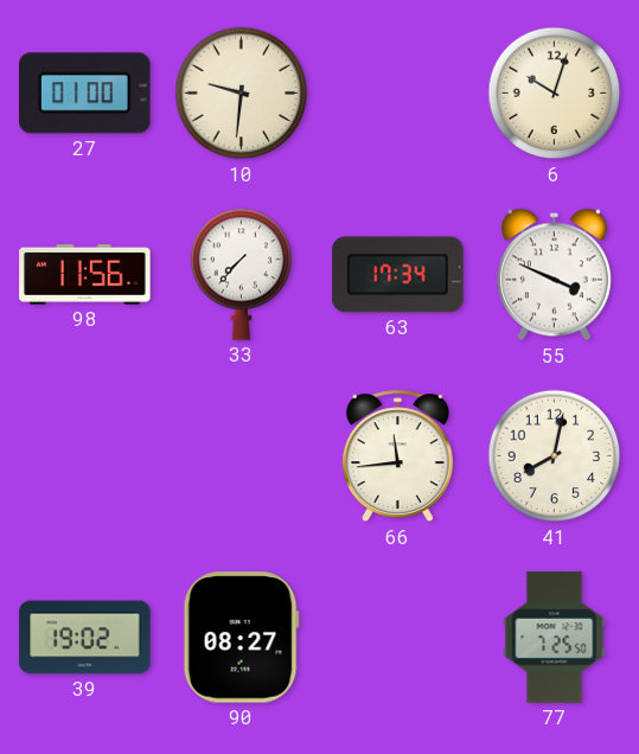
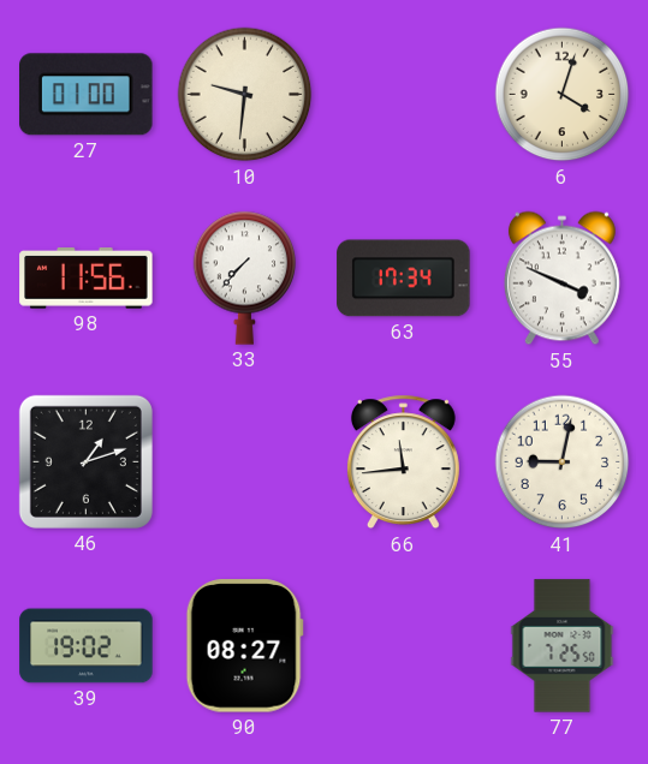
6: 10:03 -> 4:03
46: none -> 1:12
41: 8:02 -> 9:02
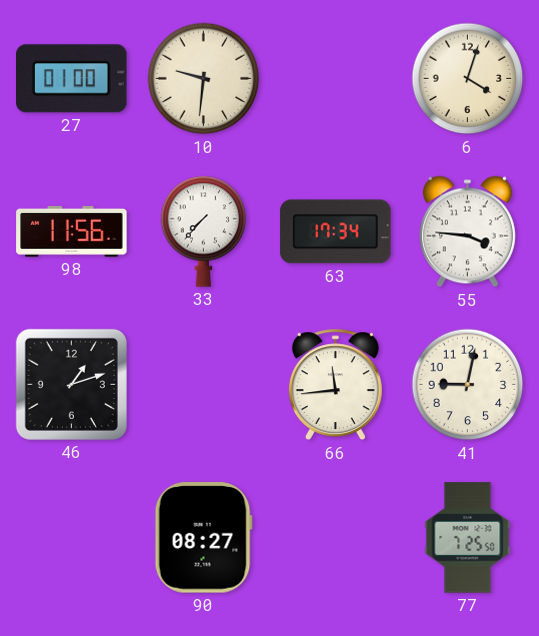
55: 3:49 -> 3:46
39: 19:02 -> none
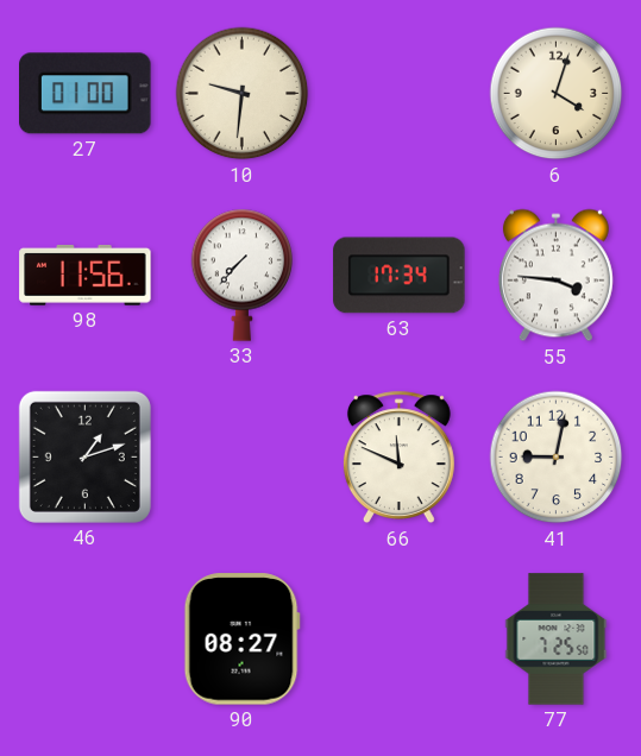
66: 11:44 -> 11:49
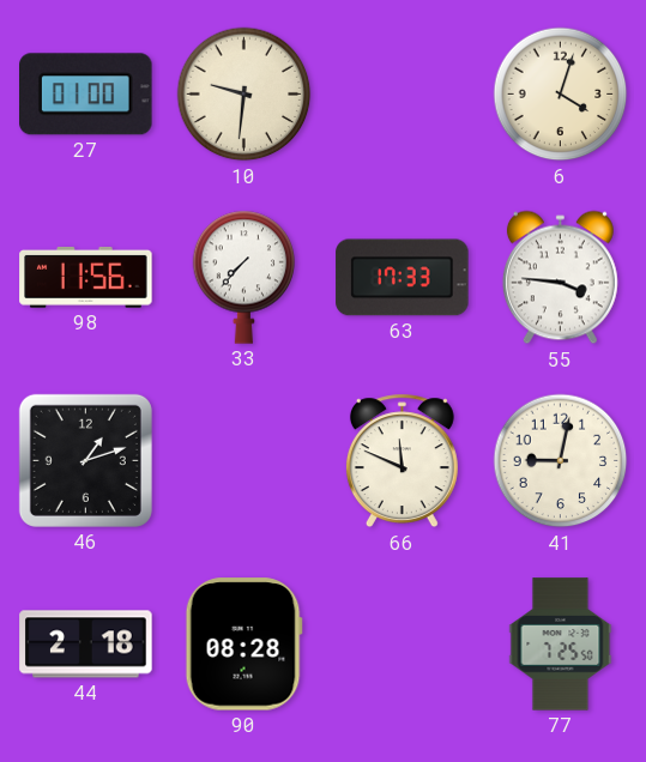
63: 17:34 -> 17:33
44: none -> 2:18
90: 08:27 -> 08:28
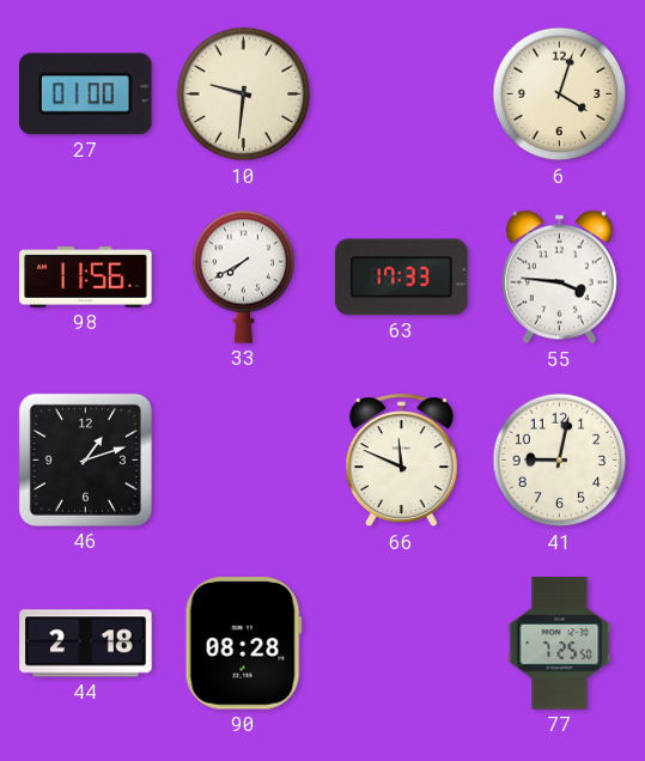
33: 7:37 -> 7:40
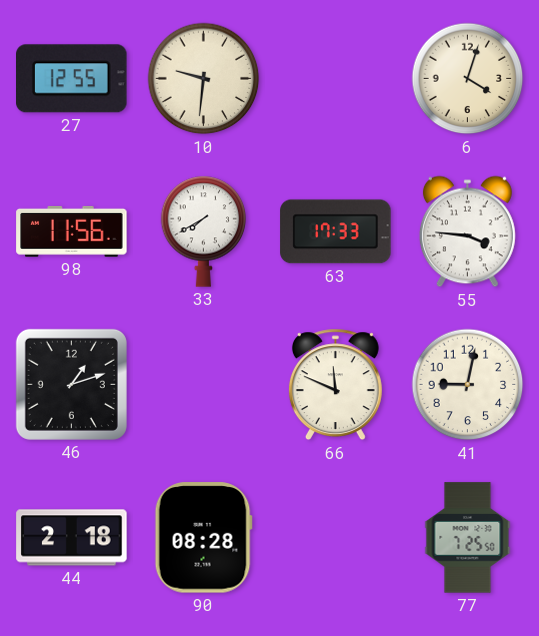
27: 01:00 -> 12:55
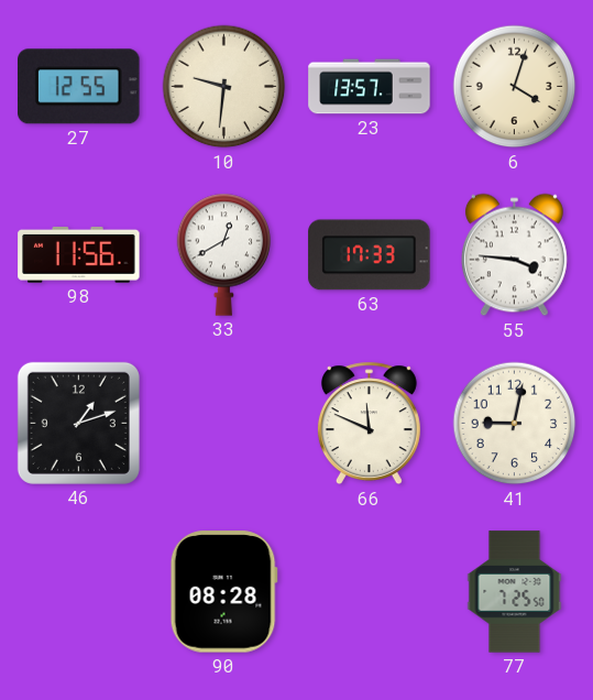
23: none -> 13:57
33: 7:40 -> 12:40
44: 2:18 -> none
